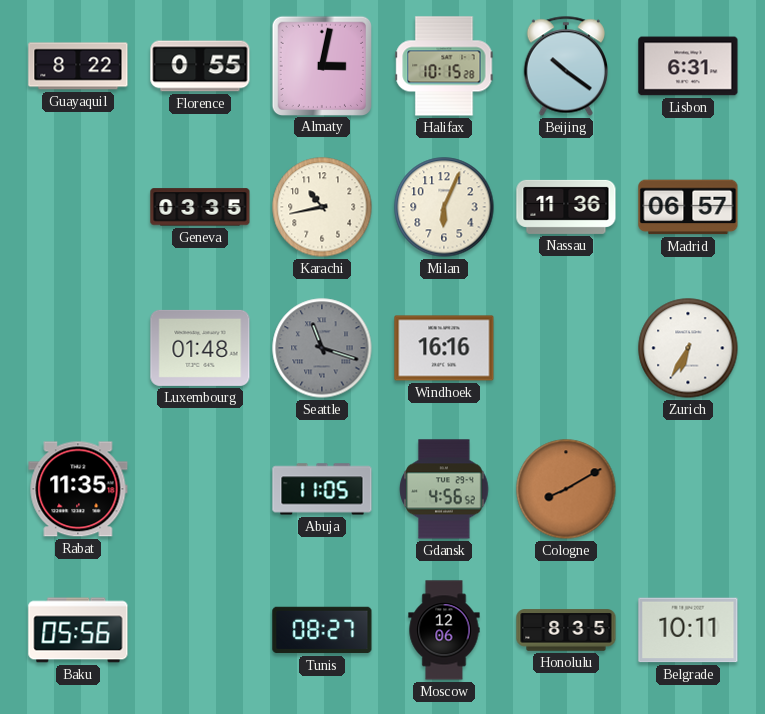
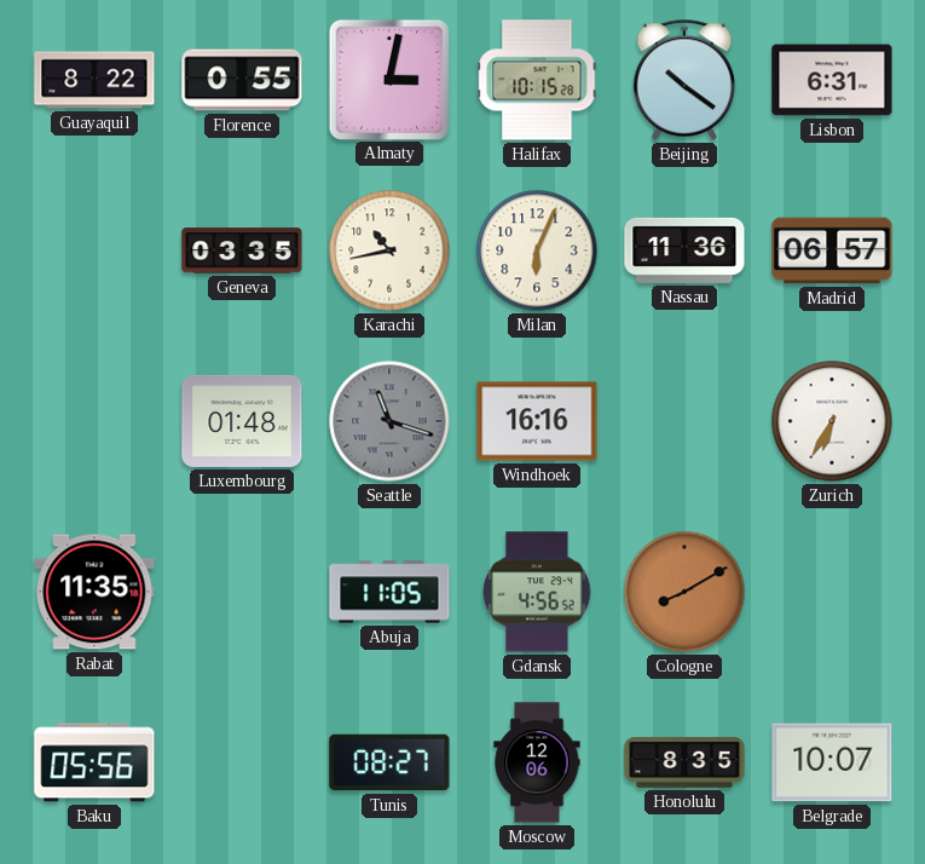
Belgrade: 10:11 -> 10:07
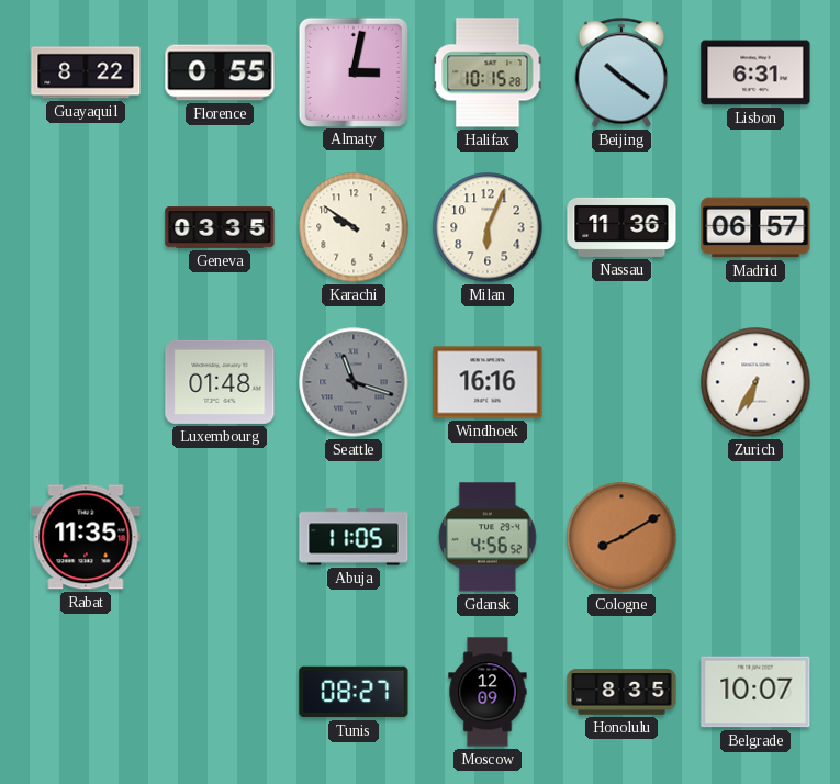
Karachi: 10:43 -> 9:51
Baku: 05:56 -> none
Moscow: 12:06 -> 12:09
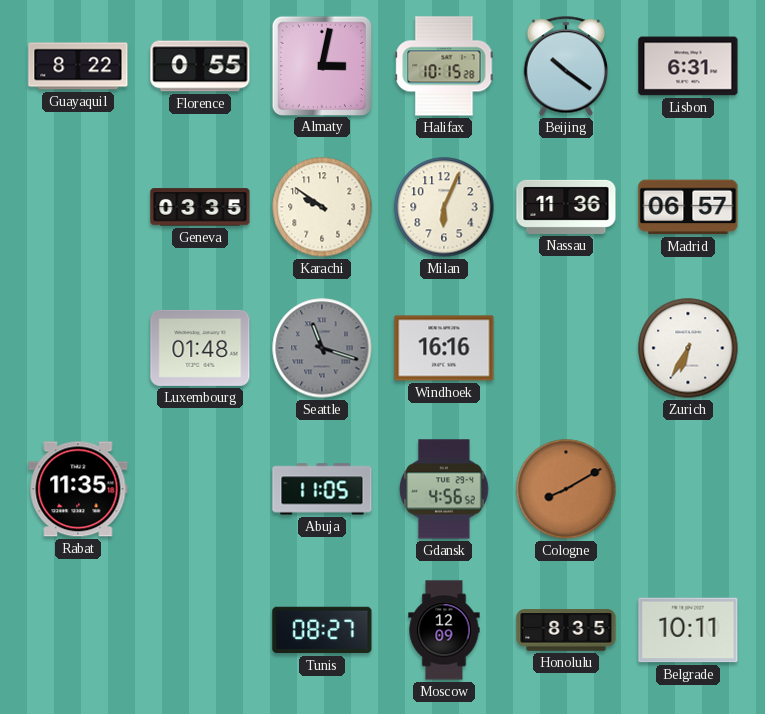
Belgrade: 10:07 -> 10:11
